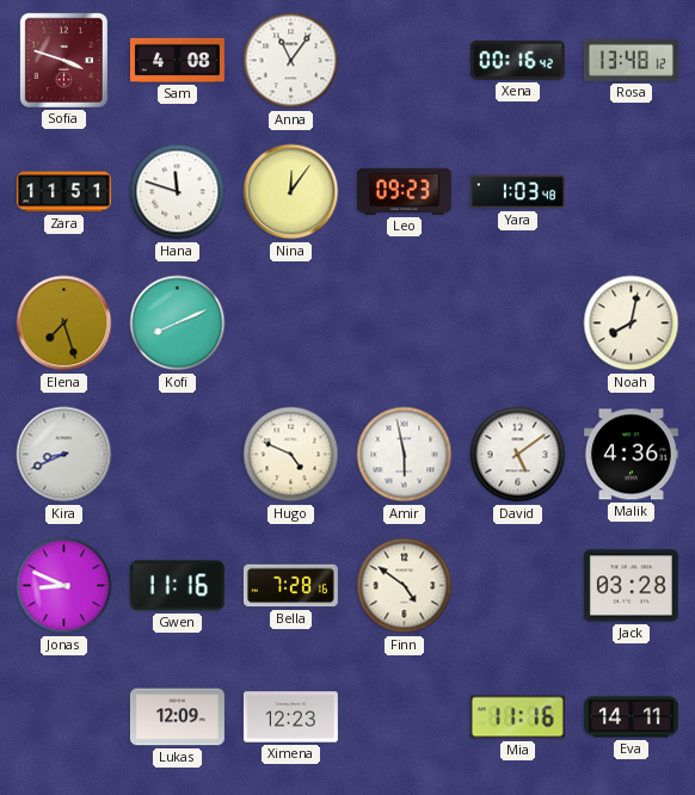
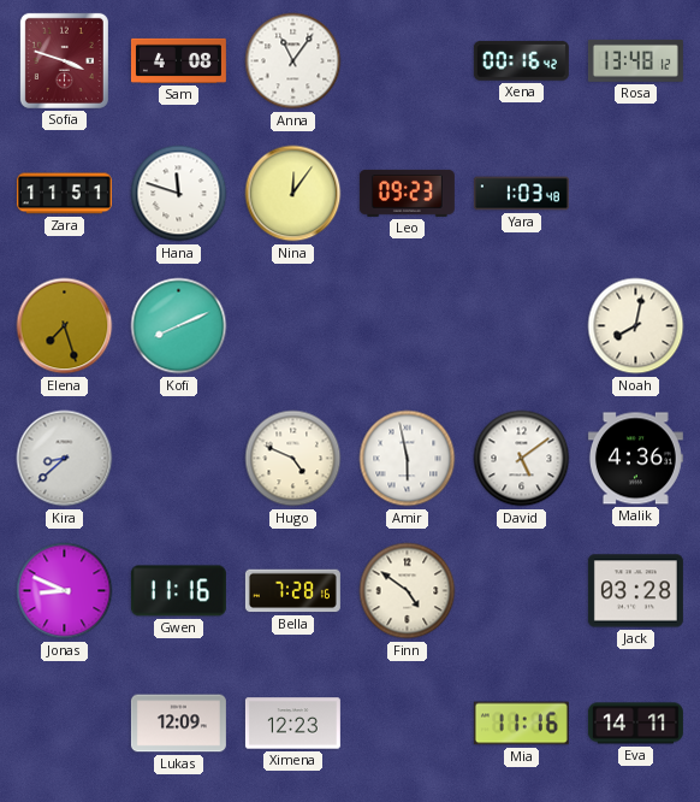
Kira: 8:41 -> 8:38
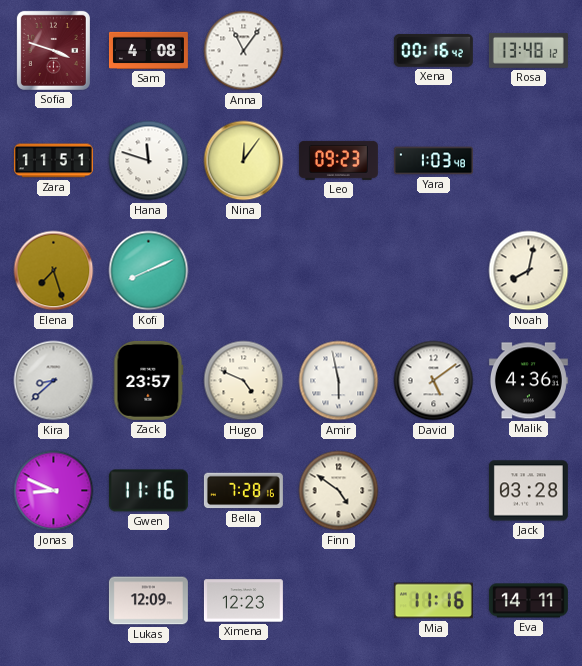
Zack: none -> 23:57
